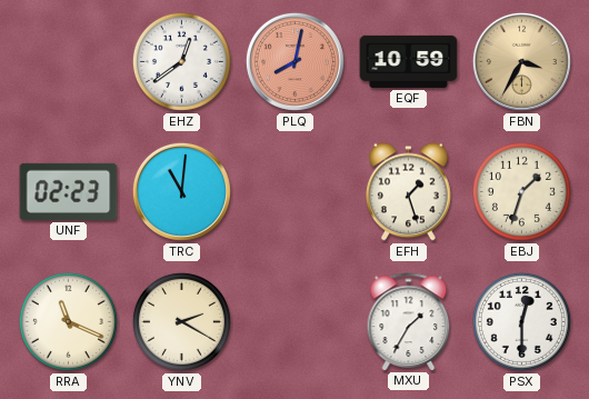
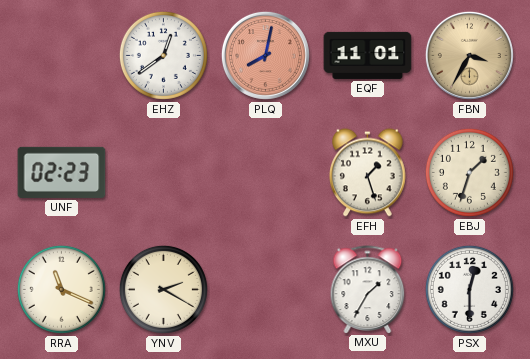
EQF: 10:59 -> 11:01
TRC: 11:01 -> none
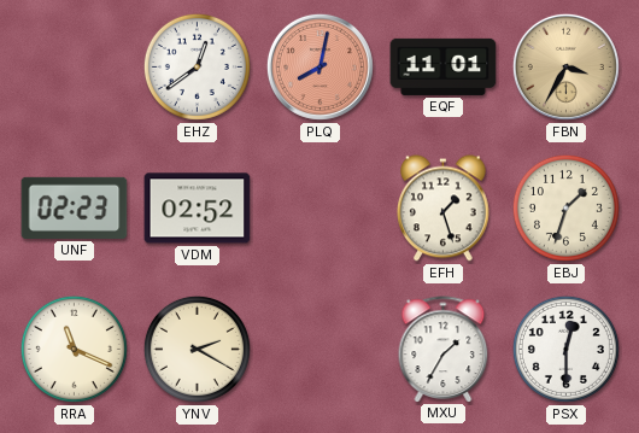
VDM: none -> 02:52
